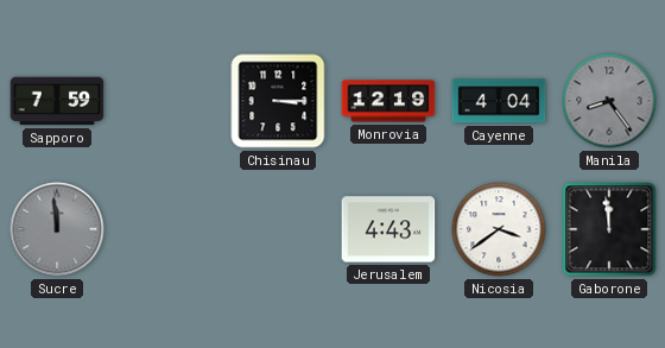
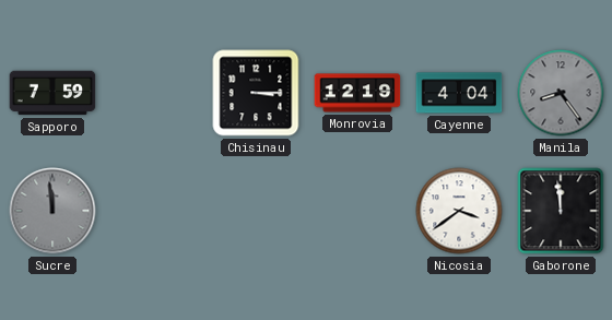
Jerusalem: 4:43 -> none
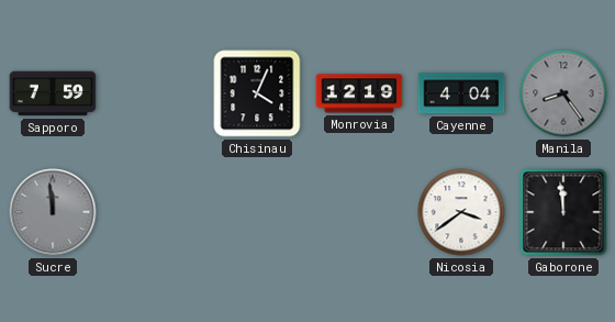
Chisinau: 3:15 -> 4:04
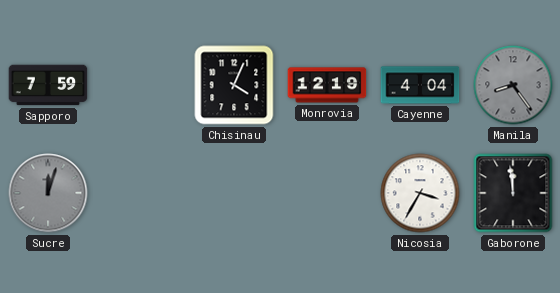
Sucre: 11:59 -> 12:03
Nicosia: 3:39 -> 3:35
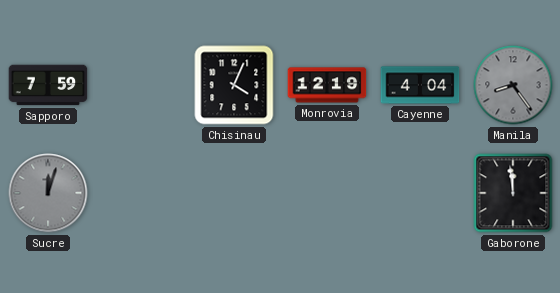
Nicosia: 3:35 -> none
